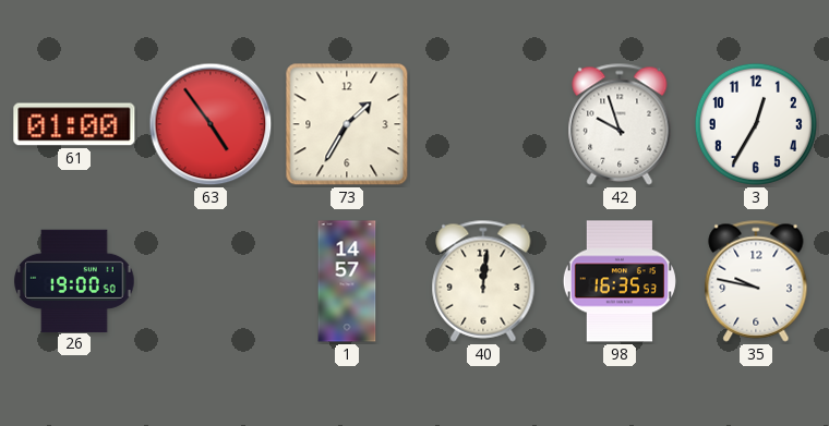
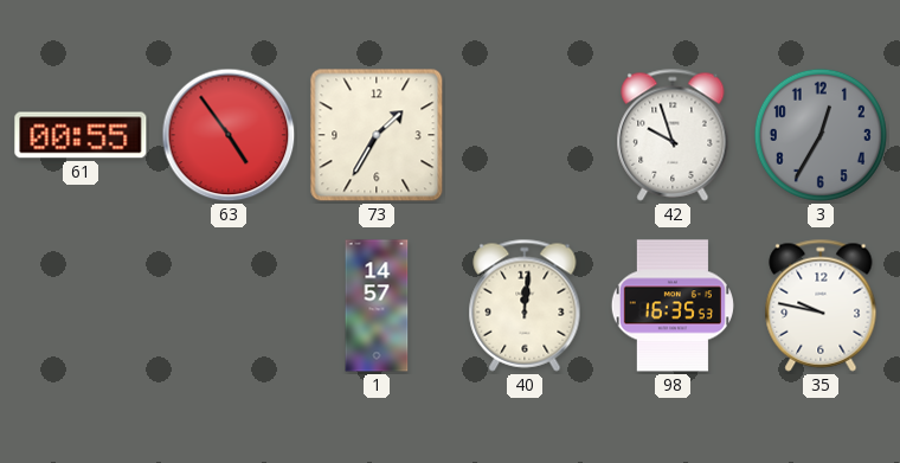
61: 01:00 -> 00:55
3 dial: white -> grey
26: 19:00 -> none
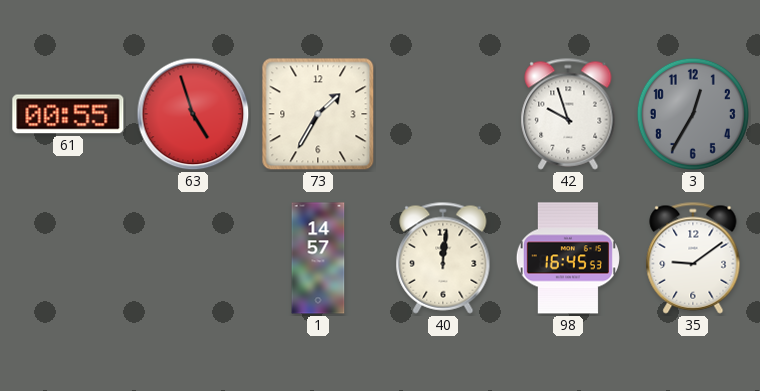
63: 4:54 -> 4:57
98: 16:35 -> 16:45
35: 9:47 -> 9:09
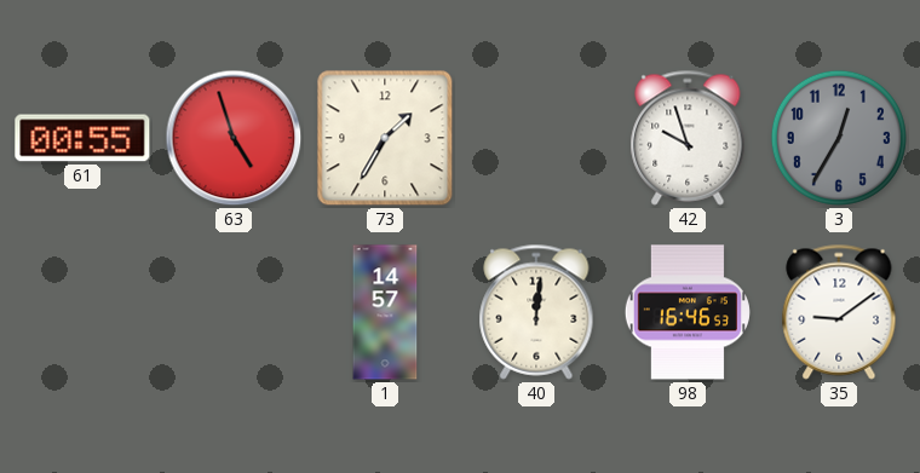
98: 16:45 -> 16:46
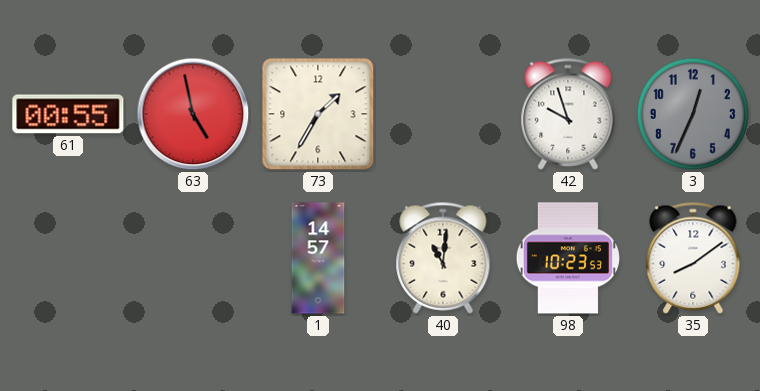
63: 4:57 -> 4:58
3: 12:35 -> 12:34
40: 12:01 -> 11:01
98: 16:46 -> 10:23
35: 9:09 -> 8:09
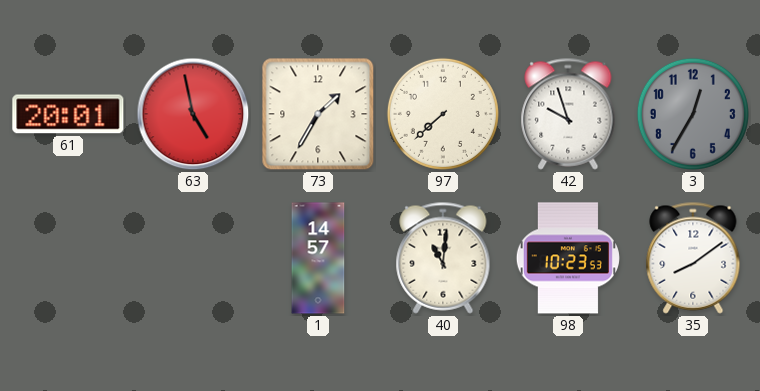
61: 00:55 -> 20:01
97: none -> 7:38
3: 12:34 -> 12:35
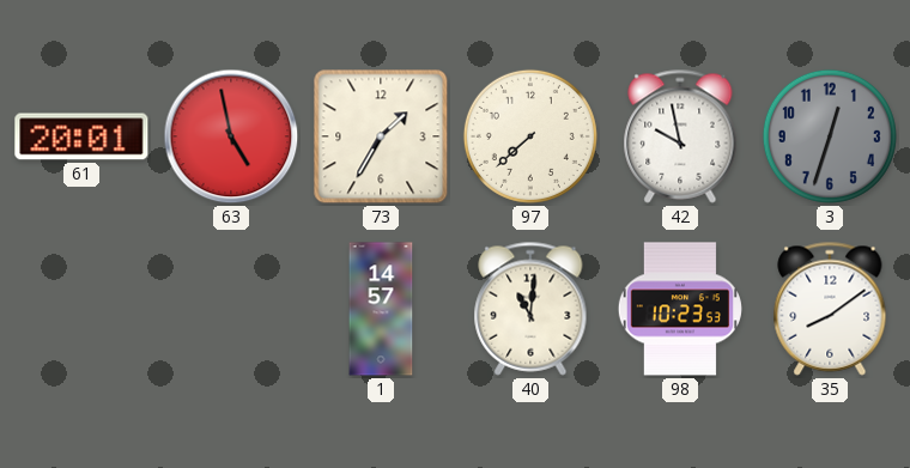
42: 9:57 -> 9:58
3: 12:35 -> 12:33
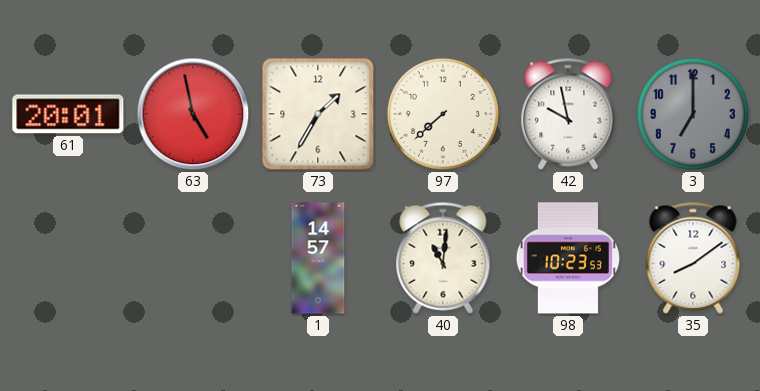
3: 12:33 -> 7:00
